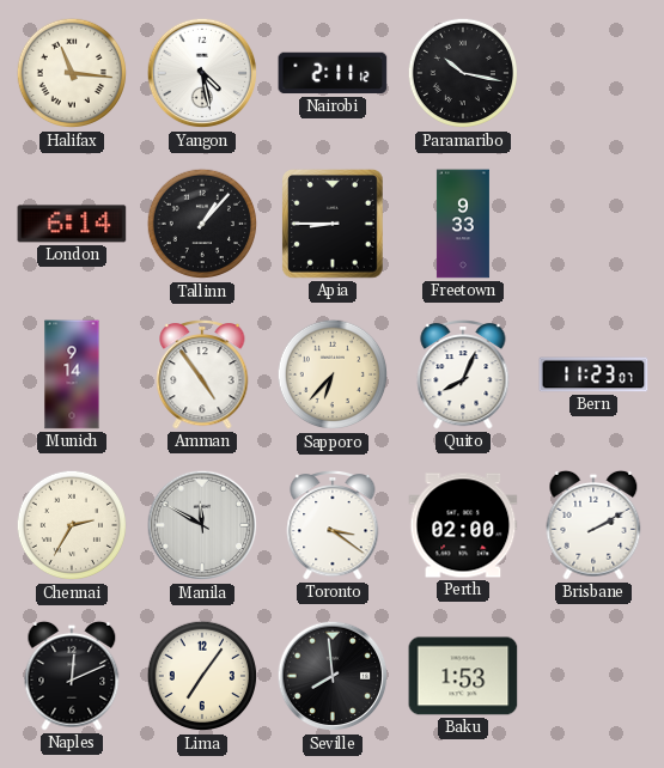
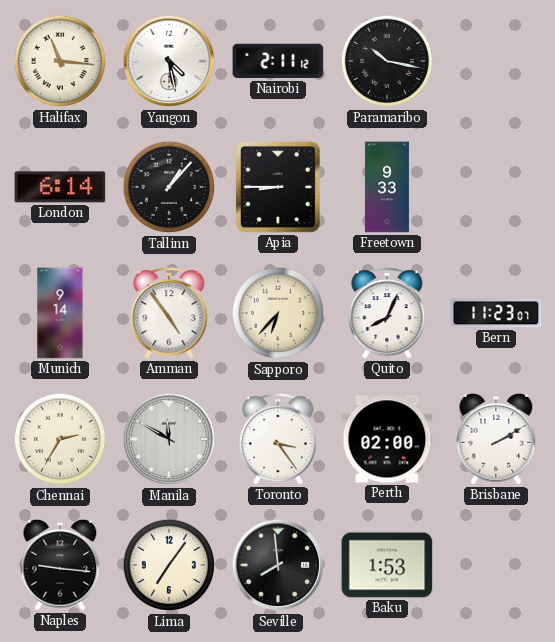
Toronto: 3:21 -> 3:24
Naples: 12:11 -> 9:16
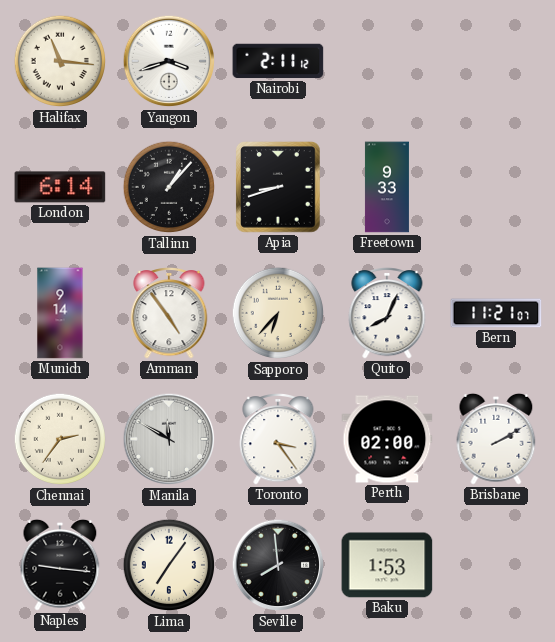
Yangon: 4:28 -> 3:42
Paramaribo: 10:17 -> none
Apia: 8:45 -> 8:42
Bern: 11:23 -> 11:21
Chennai: 2:35 -> 2:36
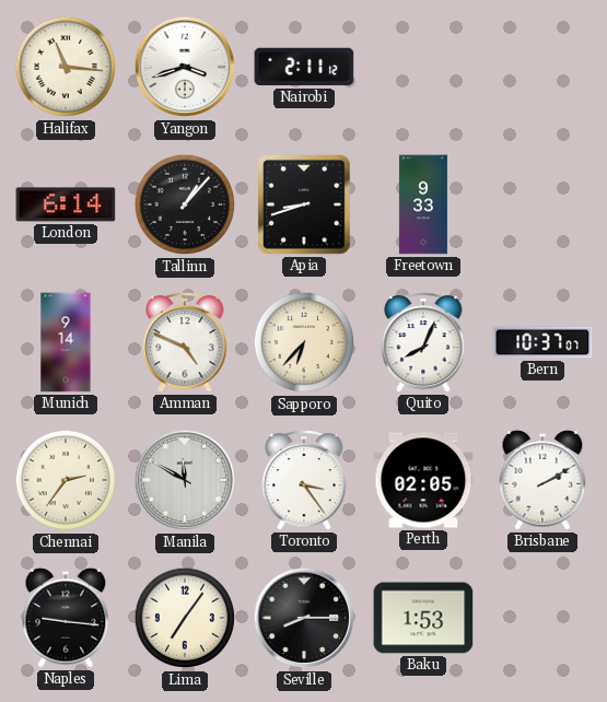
Amman: 4:54 -> 4:49
Bern: 11:21 -> 10:37
Perth: 02:00 -> 02:05
Seville: 7:59 -> 8:15
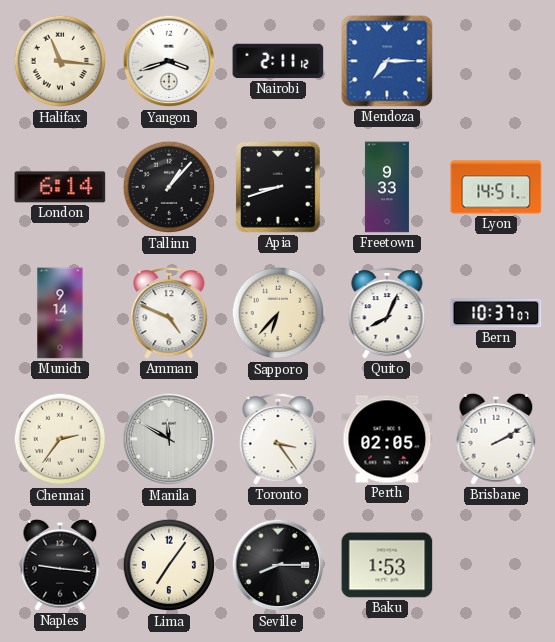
Mendoza: none -> 7:15
Lyon: none -> 14:51
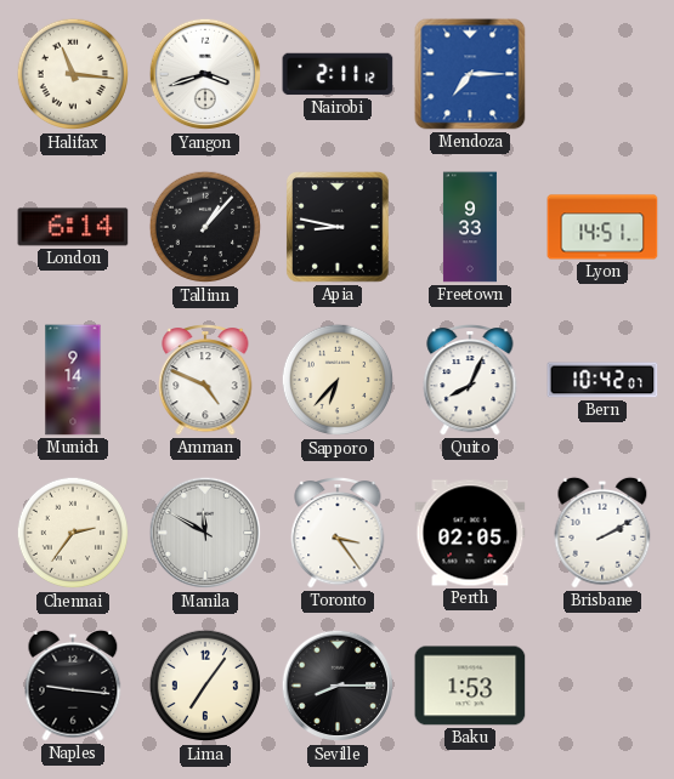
Apia: 8:42 -> 8:47
Bern: 10:37 -> 10:42
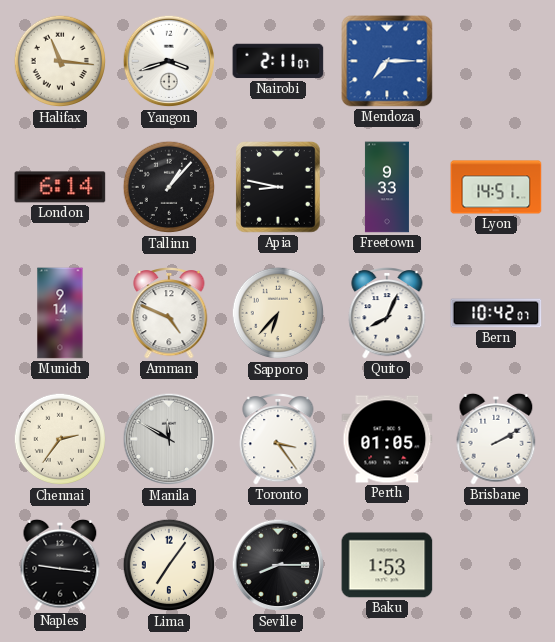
Nairobi: 2:11:12 -> 2:11:07
Perth: 02:05 -> 01:05
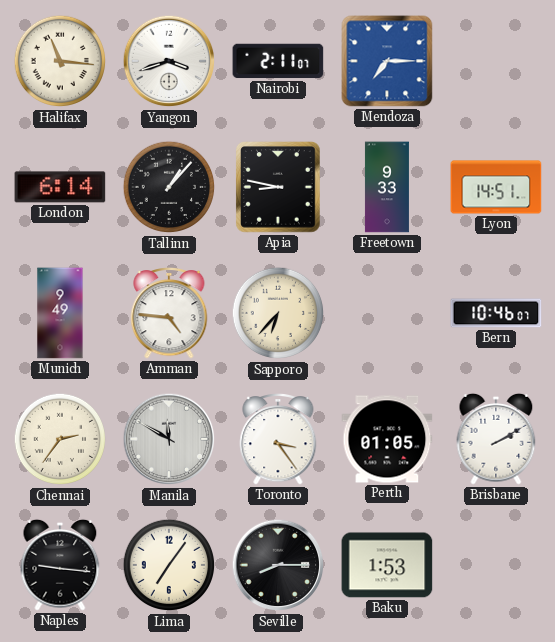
Munich: 9:14 -> 9:49
Amman: 4:49 -> 4:46
Quito: 8:04 -> none
Bern: 10:42 -> 10:46
